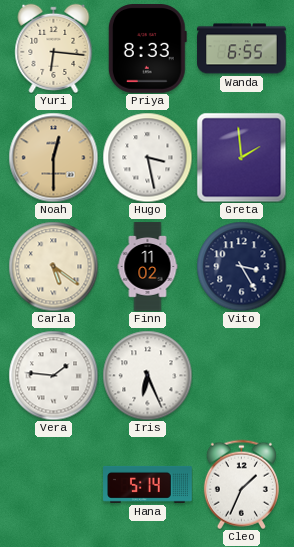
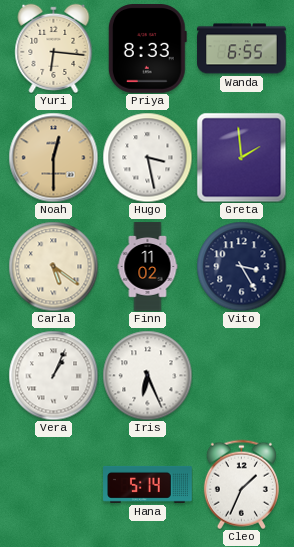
Vera: 1:46 -> 1:04
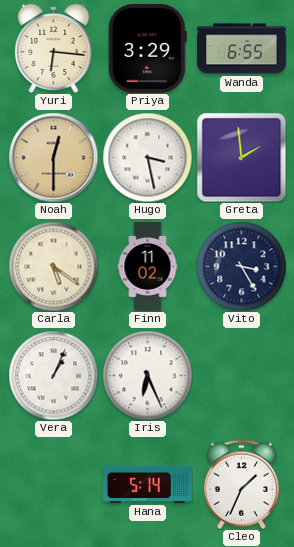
Priya: 8:33 -> 3:29
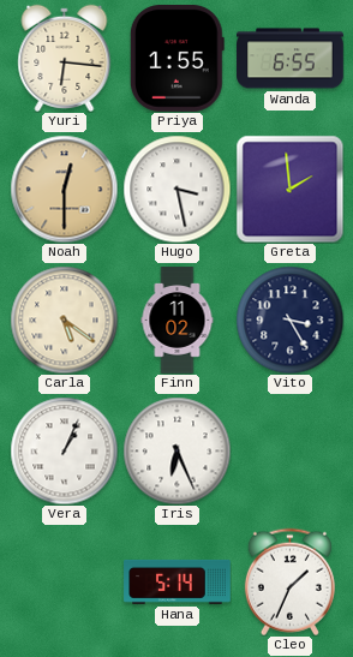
Priya: 3:29 -> 1:55
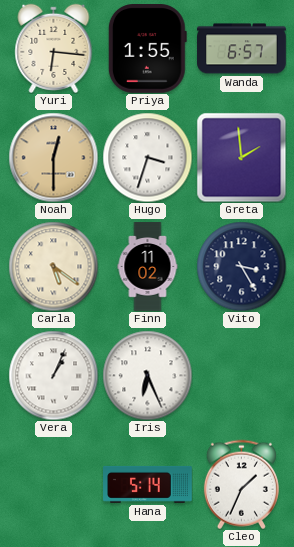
Wanda: 6:55 -> 6:57
Hugo: 3:28 -> 3:33
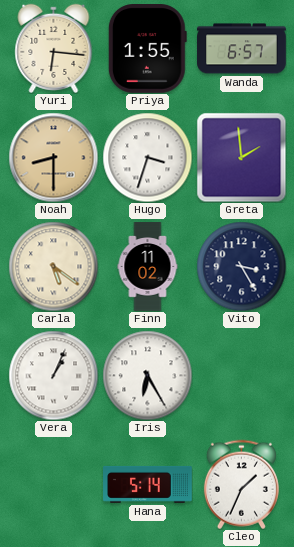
Noah: 12:30 -> 8:30
Iris: 6:26 -> 6:25
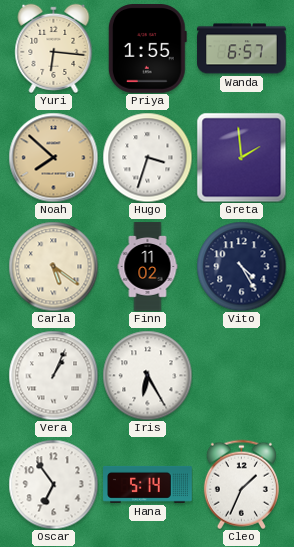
Noah: 8:30 -> 7:52
Vito: 3:25 -> 4:25
Oscar: none -> 6:54
